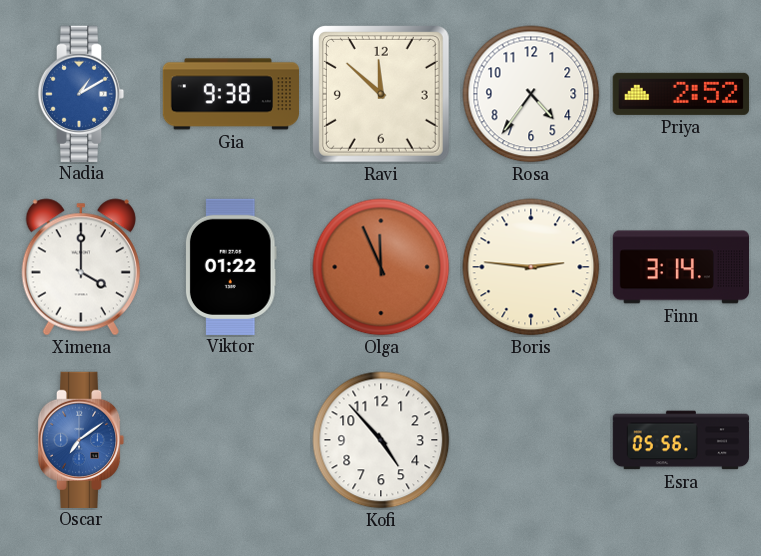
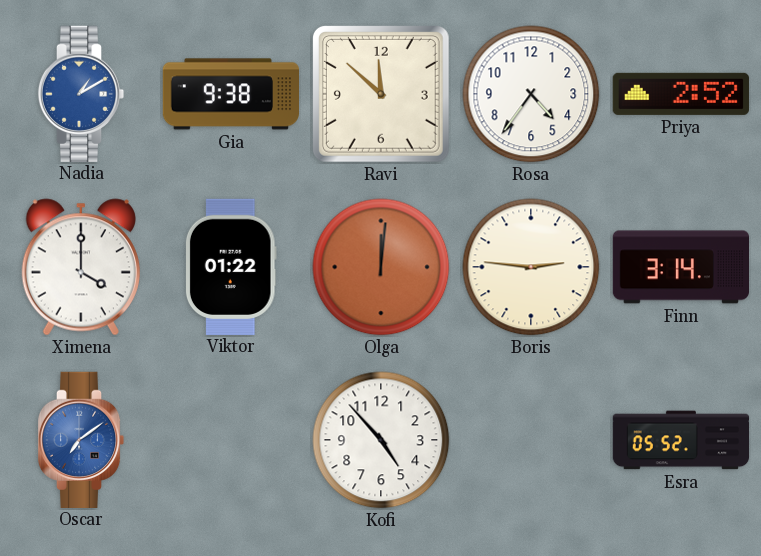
Olga: 11:56 -> 12:01
Esra: 05:56 -> 05:52
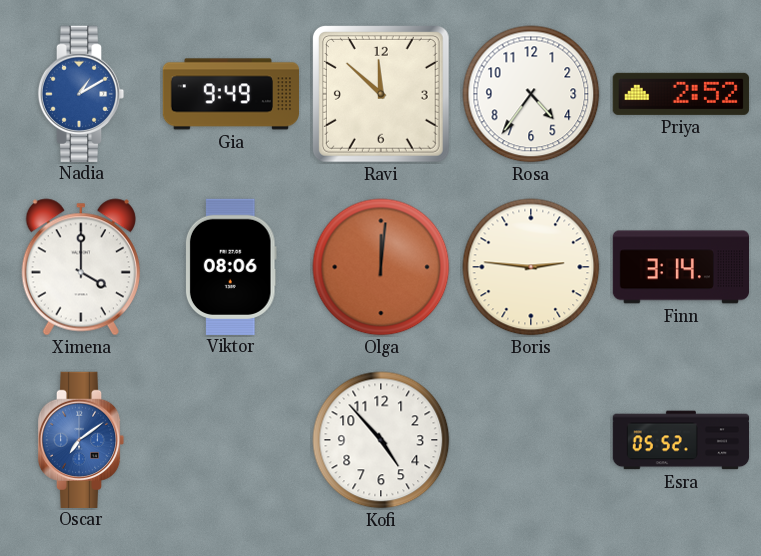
Gia: 9:38 -> 9:49
Viktor: 01:22 -> 08:06
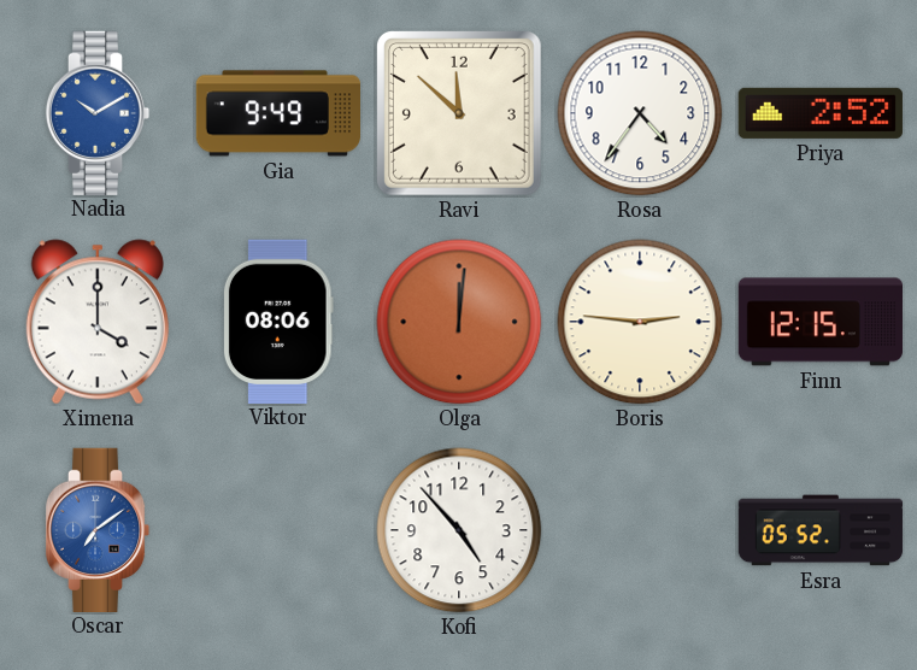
Nadia: 1:10 -> 10:10
Finn: 3:14 -> 12:15
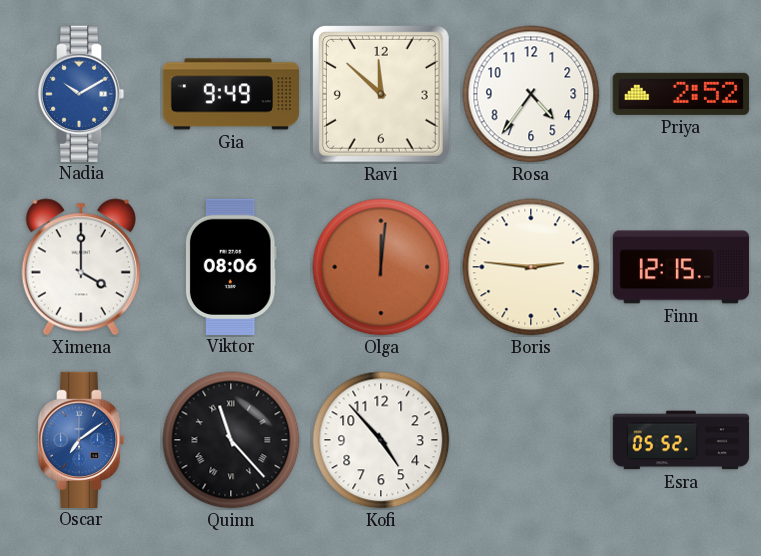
Quinn: none -> 11:23
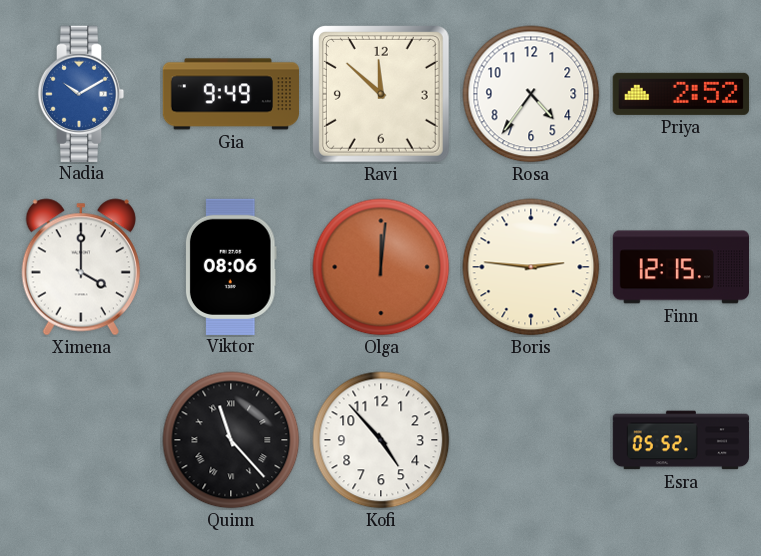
Oscar: 7:09 -> none
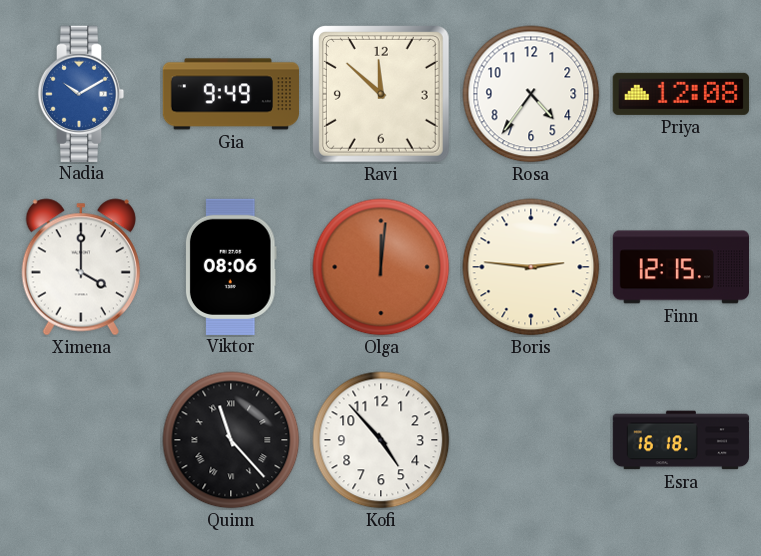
Priya: 2:52 -> 12:08
Esra: 05:52 -> 16:18
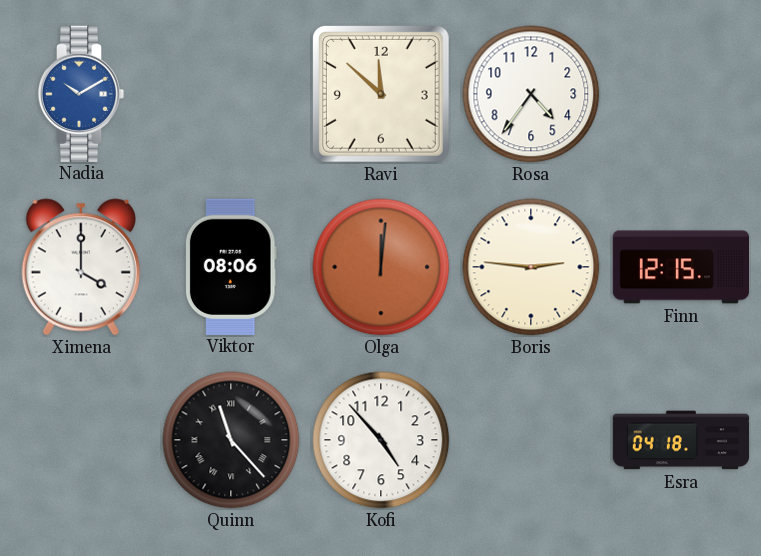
Gia: 9:49 -> none
Priya: 12:08 -> none
Esra: 16:18 -> 04:18
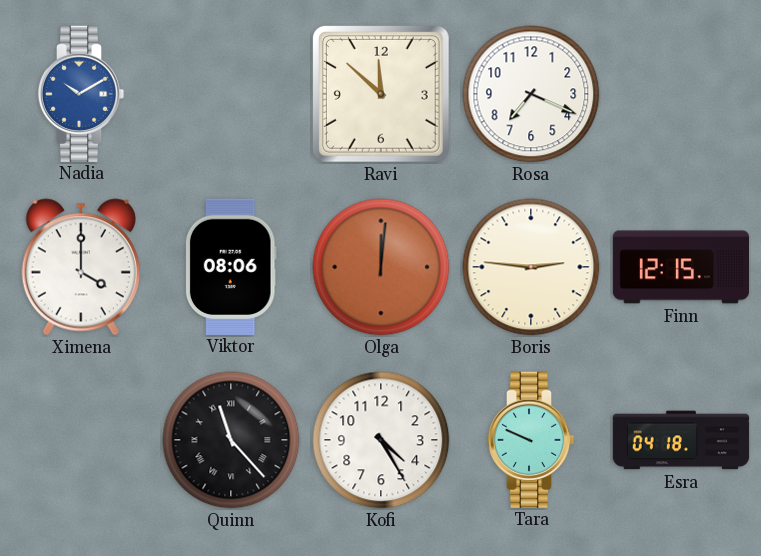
Rosa: 4:36 -> 7:19
Kofi: 4:53 -> 4:25
Tara: none -> 9:49
